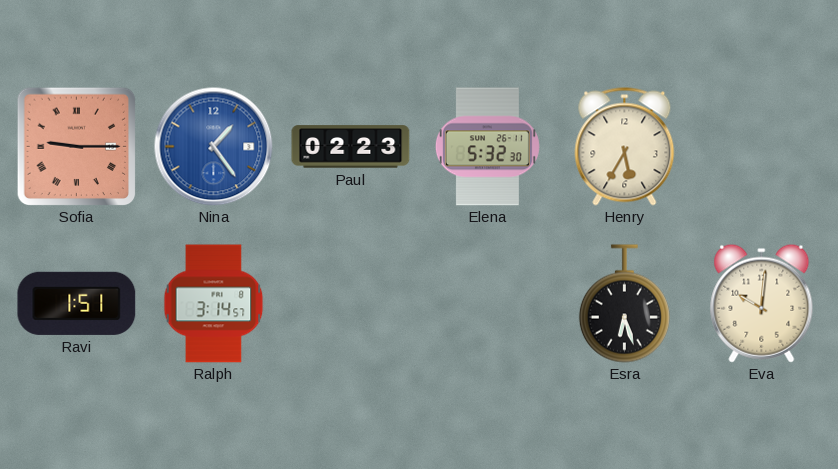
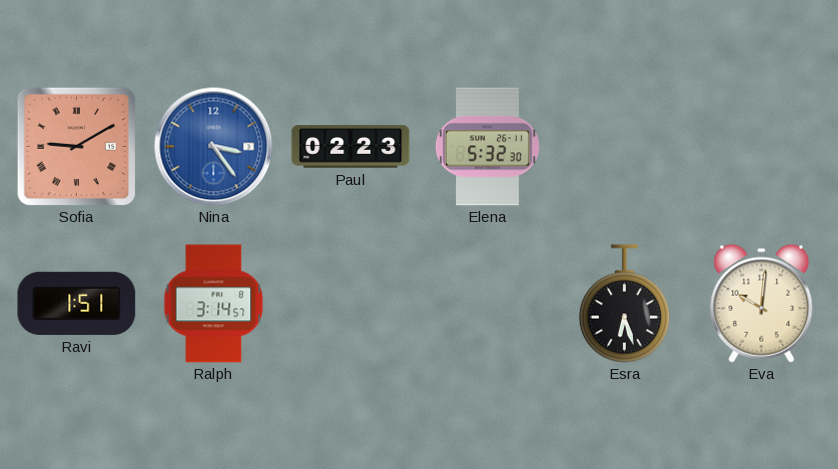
Sofia: 9:15 -> 9:10
Nina: 1:24 -> 3:24
Henry: 5:35 -> none
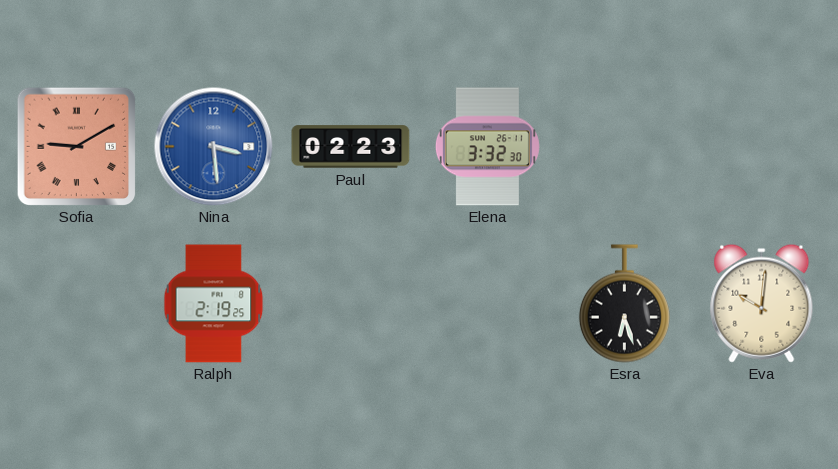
Nina: 3:24 -> 3:29
Elena: 5:32 -> 3:32
Ravi: 1:51 -> none
Ralph: 3:14 -> 2:19
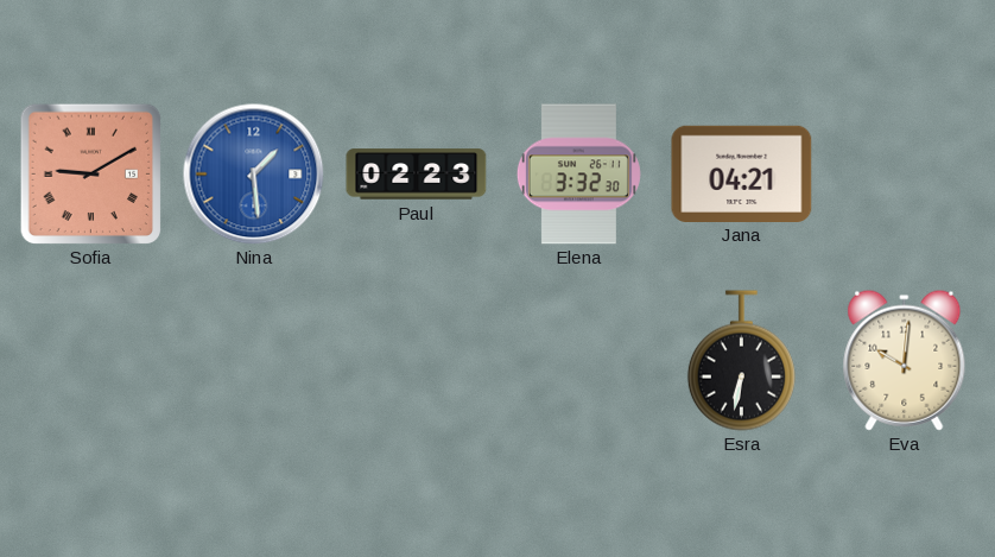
Nina: 3:29 -> 1:29
Jana: none -> 04:21
Ralph: 2:19 -> none
Esra: 6:27 -> 6:32
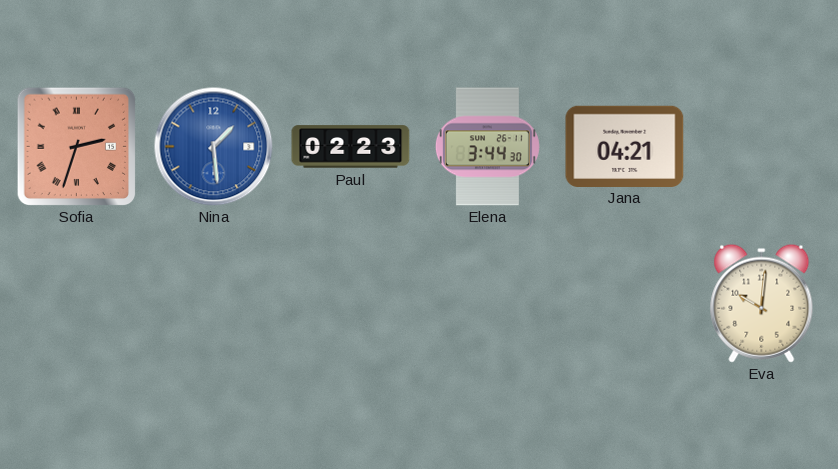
Sofia: 9:10 -> 2:33
Elena: 3:32 -> 3:44
Esra: 6:32 -> none
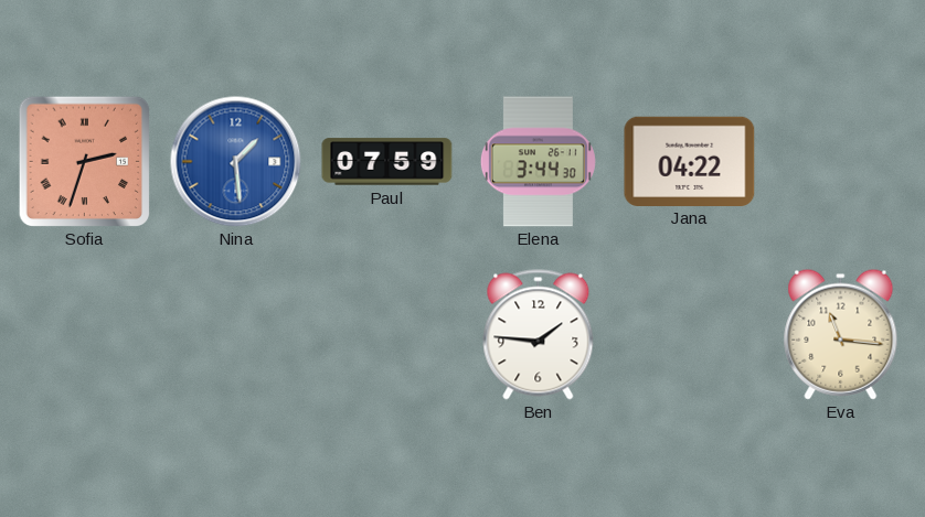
Paul: 02:23 -> 07:59
Jana: 04:21 -> 04:22
Ben: none -> 1:46
Eva: 10:01 -> 11:16
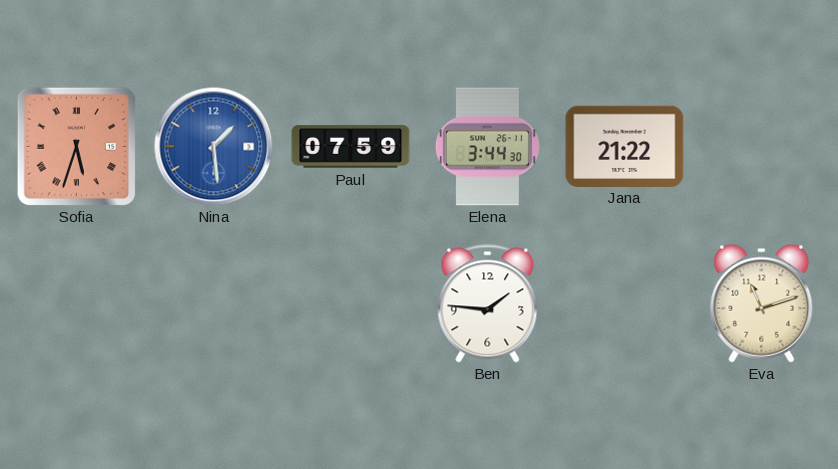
Sofia: 2:33 -> 5:33
Jana: 04:22 -> 21:22
Eva: 11:16 -> 11:12
